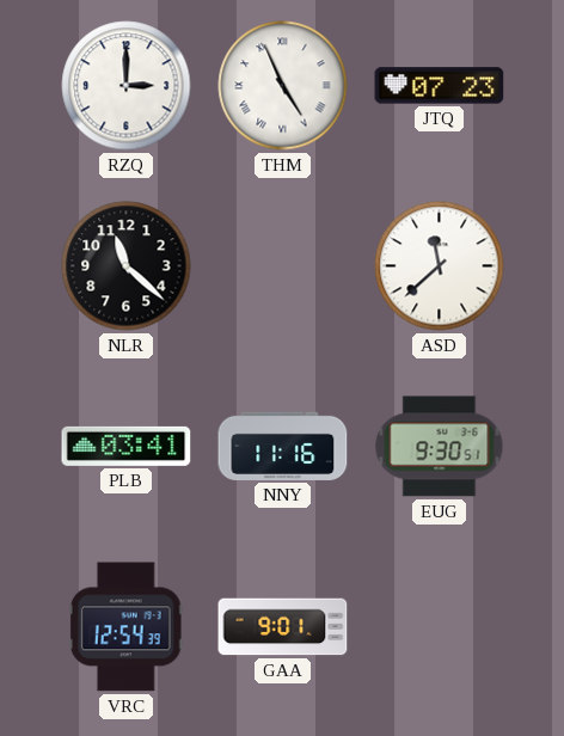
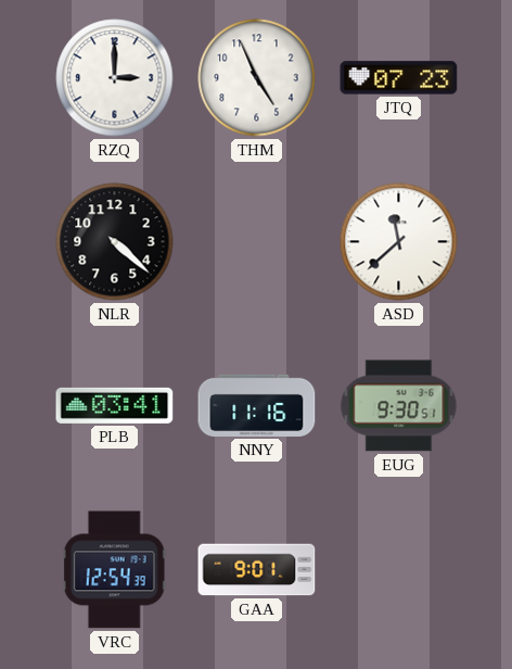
THM numerals: Roman -> Arabic
NLR: 11:22 -> 4:22
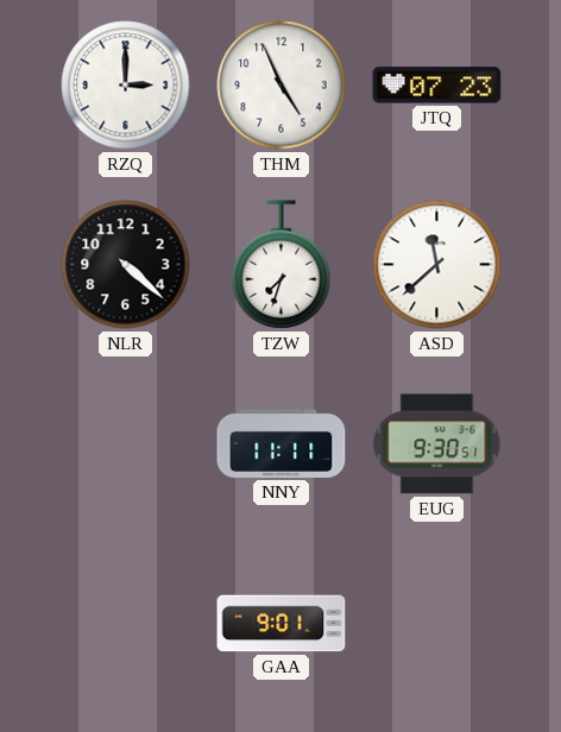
TZW: none -> 7:33
PLB: 03:41 -> none
NNY: 11:16 -> 11:11
VRC: 12:54 -> none
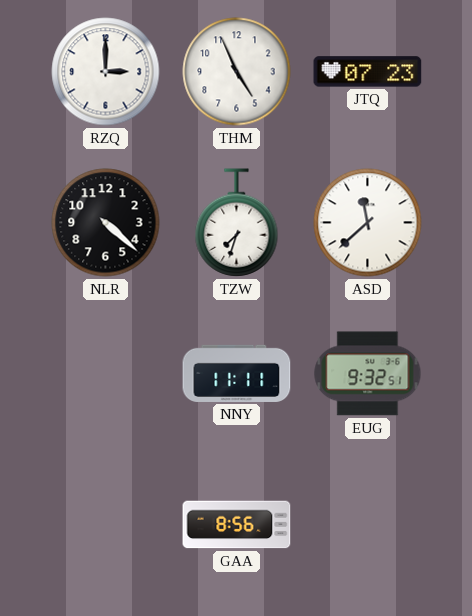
EUG: 9:30 -> 9:32
GAA: 9:01 -> 8:56
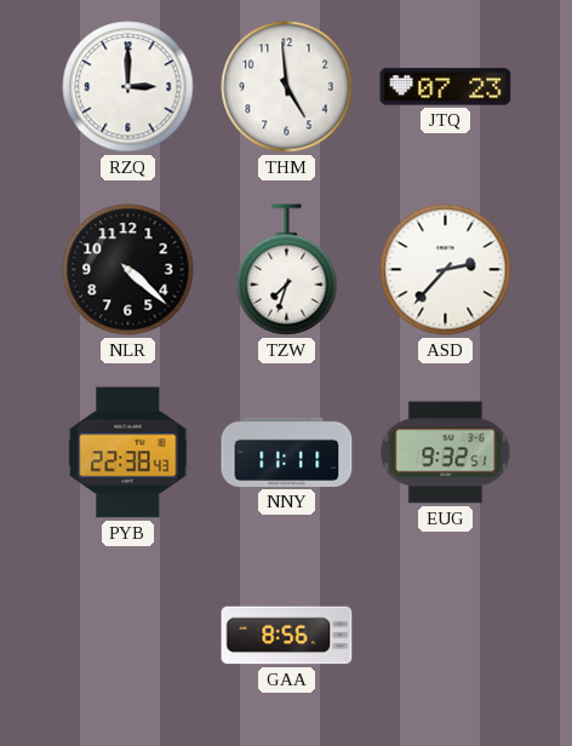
THM: 4:56 -> 4:59
ASD: 11:38 -> 2:37
PYB: none -> 22:38
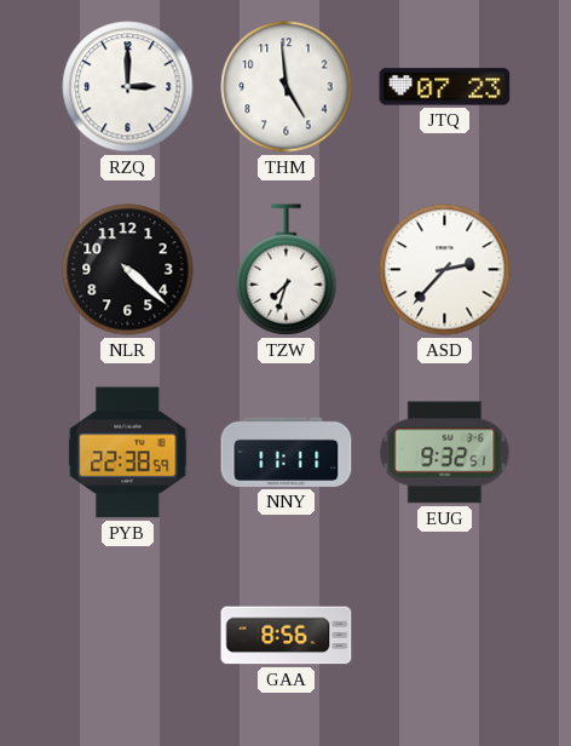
PYB: 22:38:43 -> 22:38:59
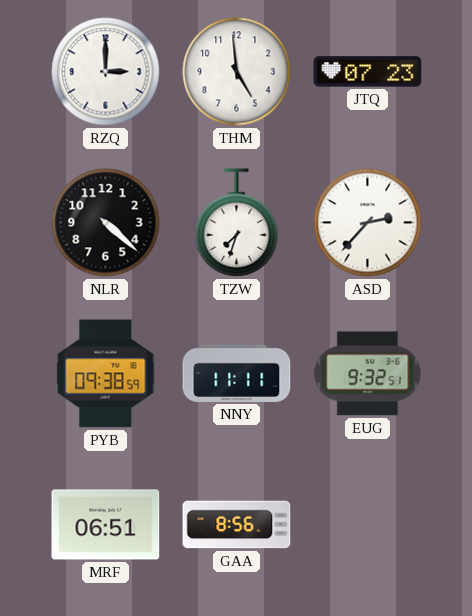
PYB: 22:38 -> 09:38
MRF: none -> 06:51
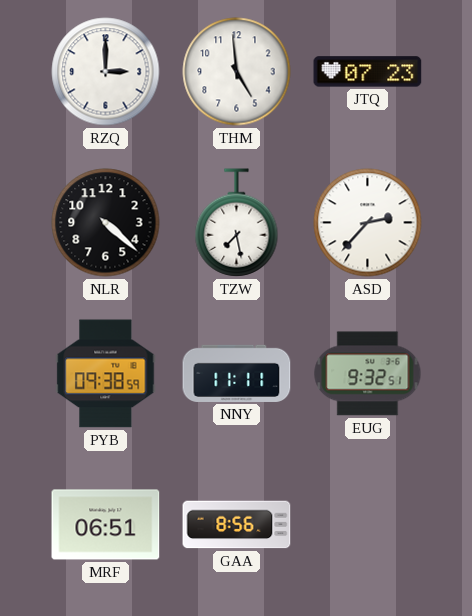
TZW: 7:33 -> 7:28
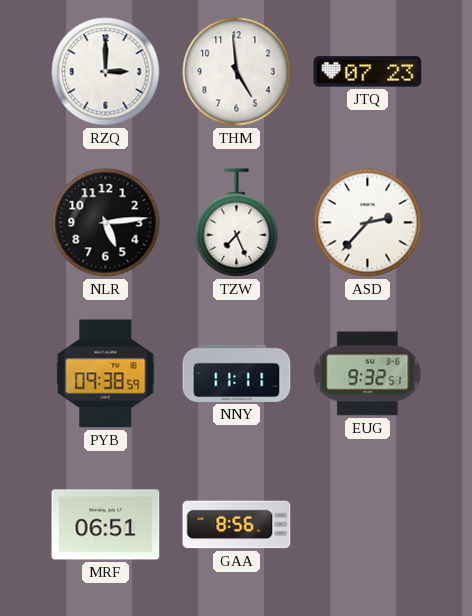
NLR: 4:22 -> 5:14
TZW: 7:28 -> 7:26
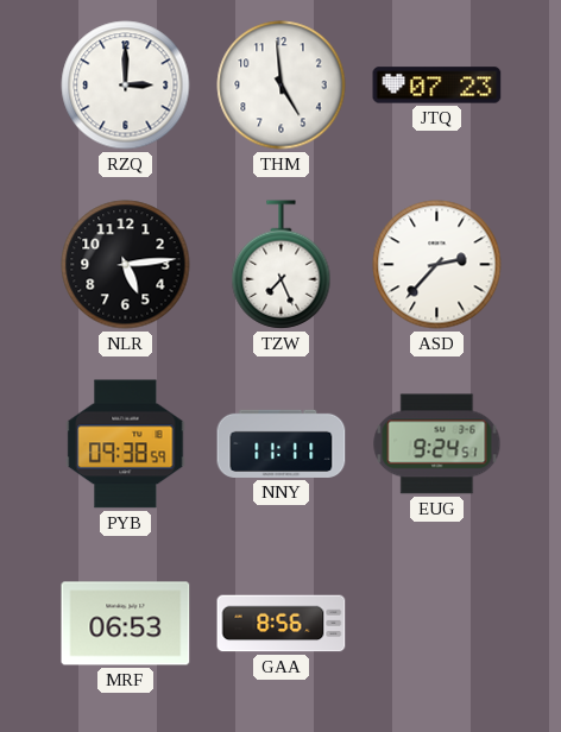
EUG: 9:32 -> 9:24
MRF: 06:51 -> 06:53
